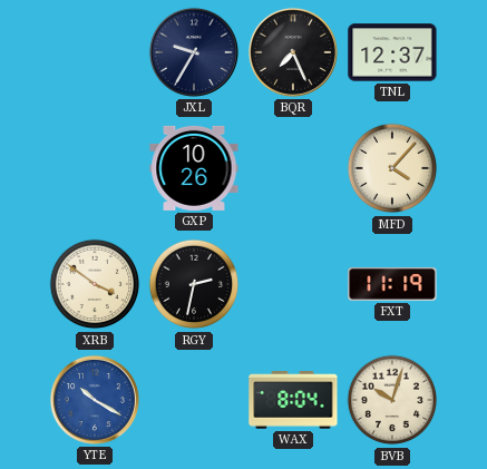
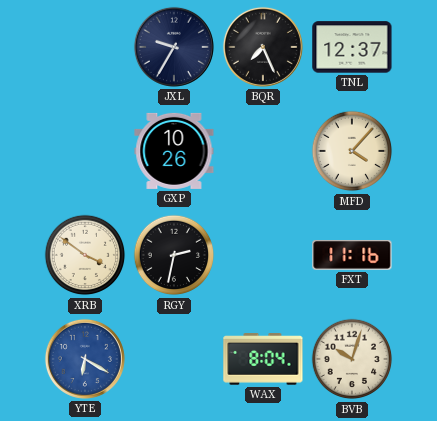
FXT: 11:19 -> 11:16
YTE: 10:20 -> 6:20
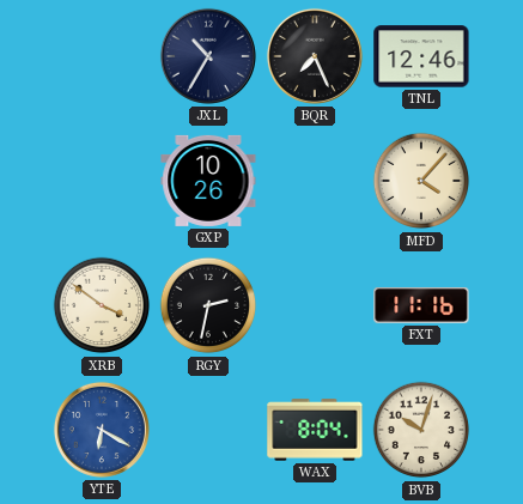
JXL: 9:35 -> 10:35
TNL: 12:37 -> 12:46
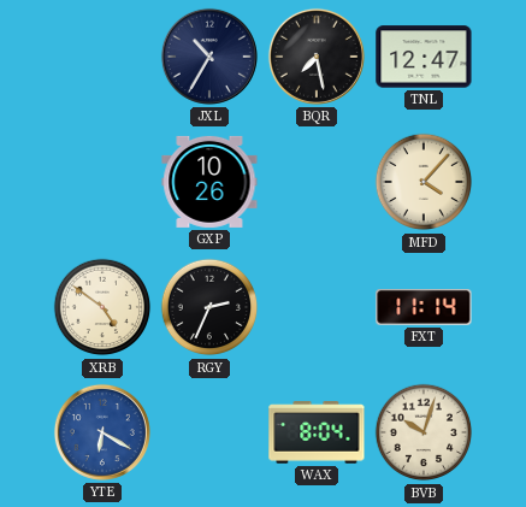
BQR: 7:26 -> 7:28
TNL: 12:46 -> 12:47
XRB: 3:51 -> 4:51
RGY: 2:32 -> 2:34
FXT: 11:16 -> 11:14
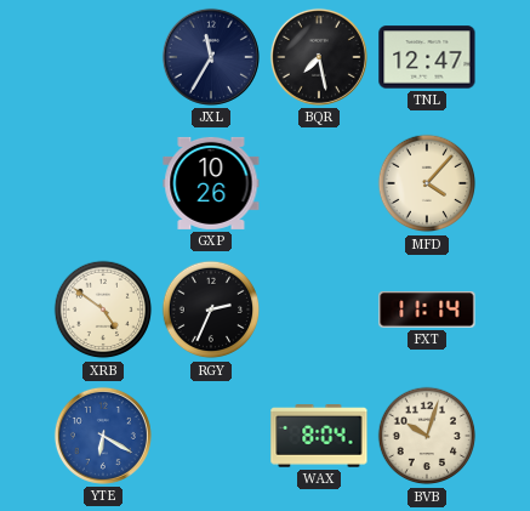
JXL: 10:35 -> 11:35
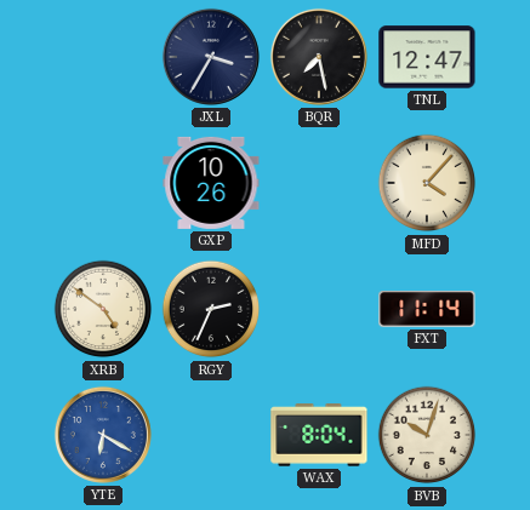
JXL: 11:35 -> 3:35
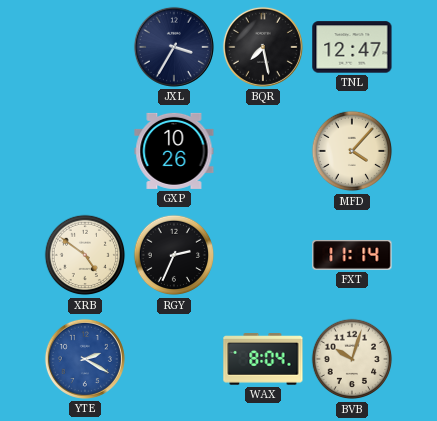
YTE: 6:20 -> 2:20
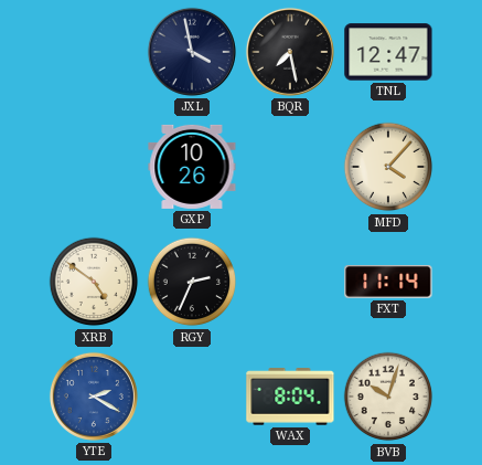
JXL: 3:35 -> 3:58
